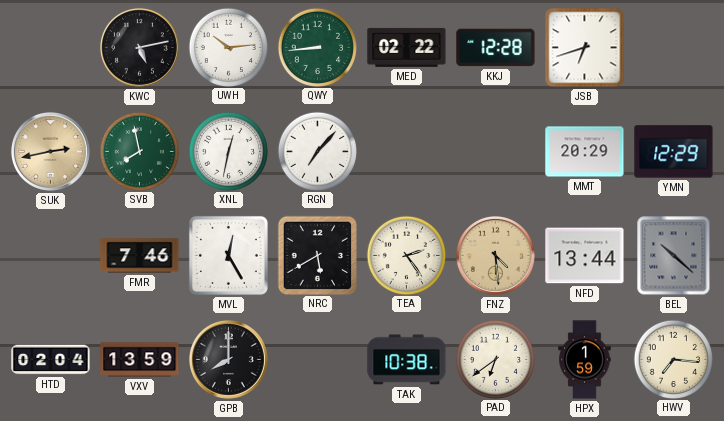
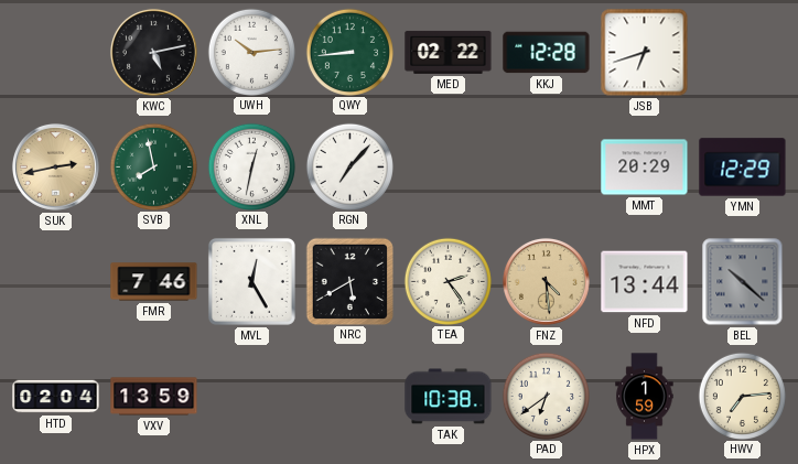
GPB: 8:00 -> none
HWV: 7:16 -> 7:14
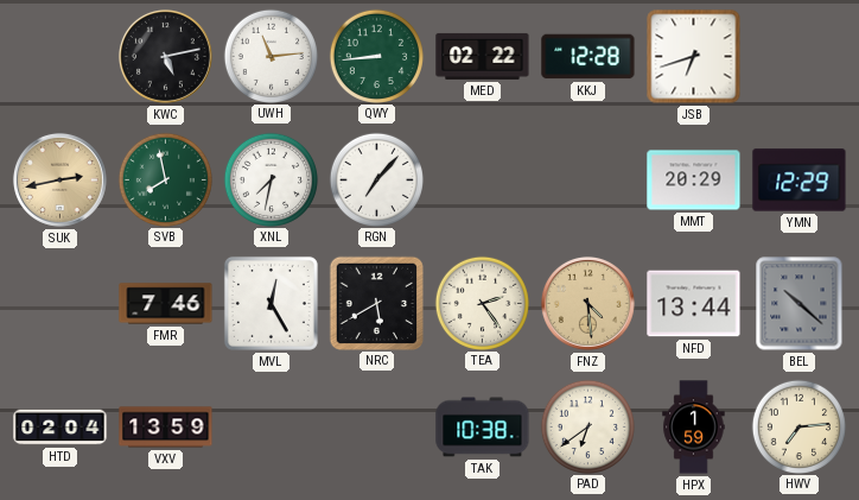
UWH: 10:14 -> 11:14
XNL: 12:32 -> 7:32
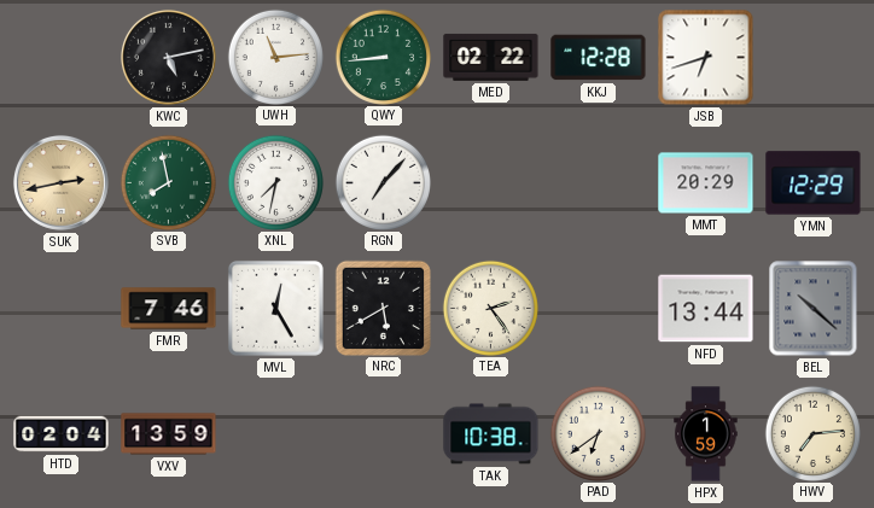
FNZ: 4:29 -> none
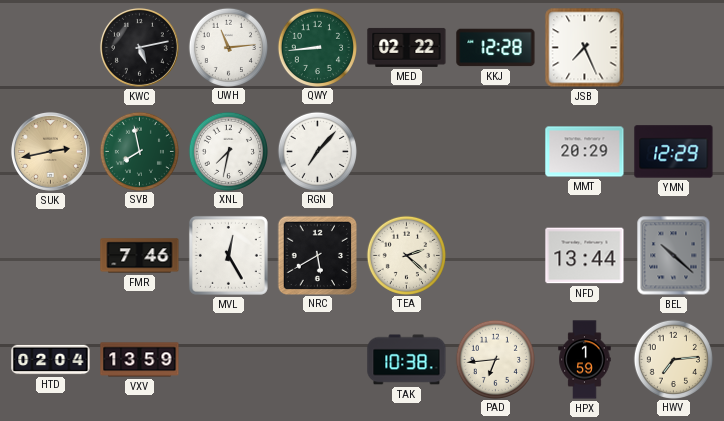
JSB: 6:42 -> 7:26
TEA: 2:24 -> 2:22
PAD: 6:39 -> 6:44
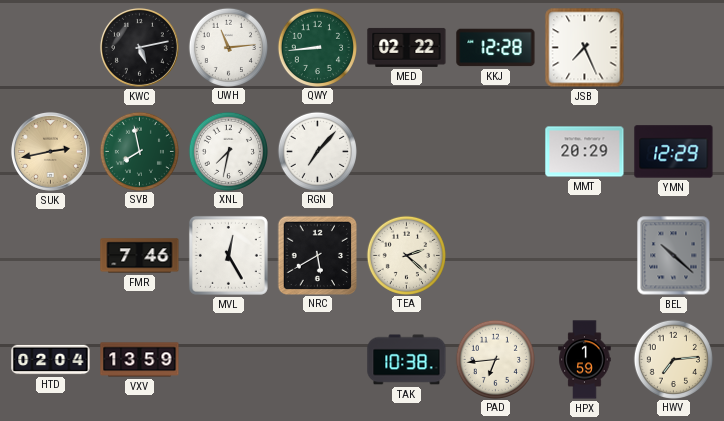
NFD: 13:44 -> none
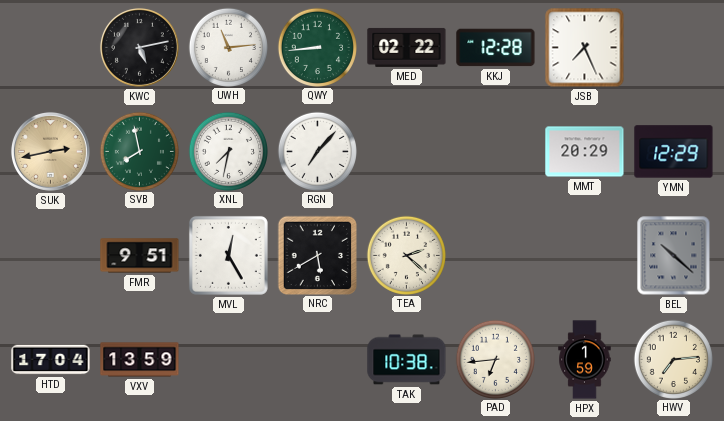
FMR: 7:46 -> 9:51
HTD: 02:04 -> 17:04
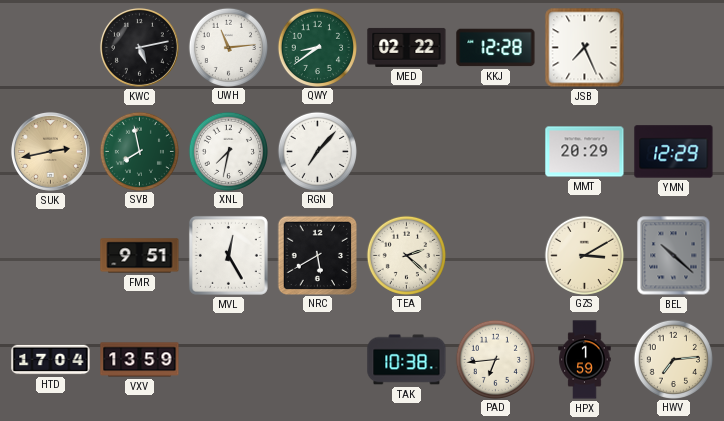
QWY: 8:44 -> 8:39
GZS: none -> 3:10
